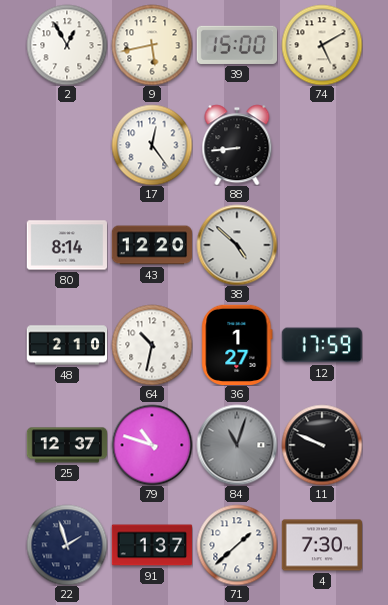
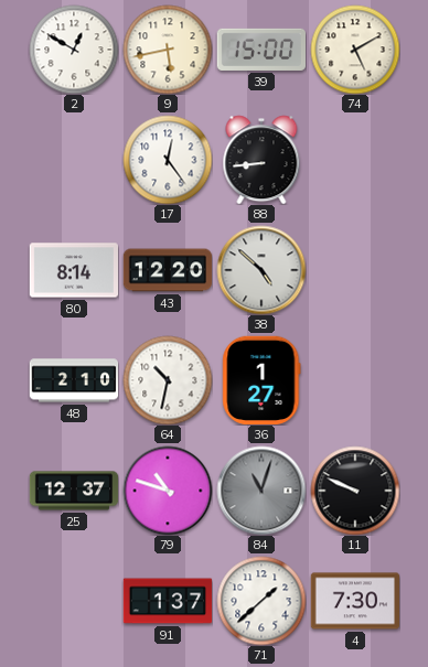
2: 12:55 -> 12:50
12: 17:59 -> none
22: 1:57 -> none
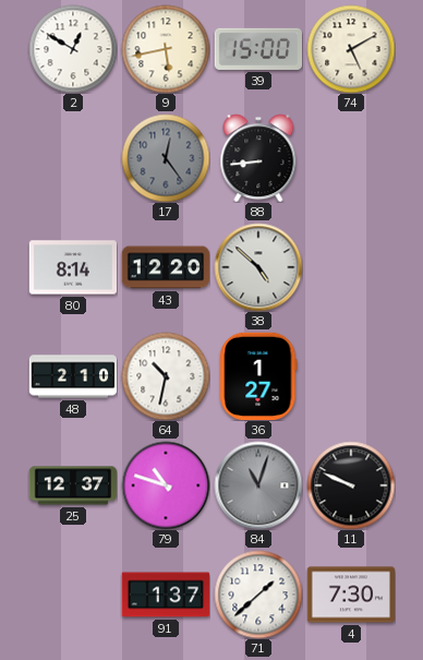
17 dial: white -> grey
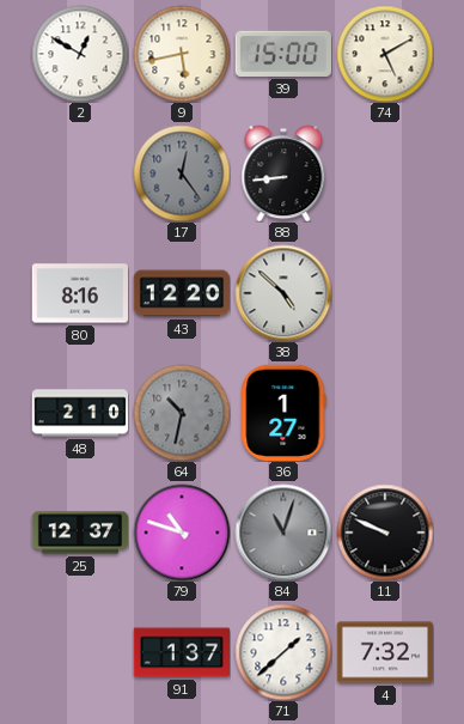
80: 8:14 -> 8:16
64 dial: white -> grey
4: 7:30 -> 7:32
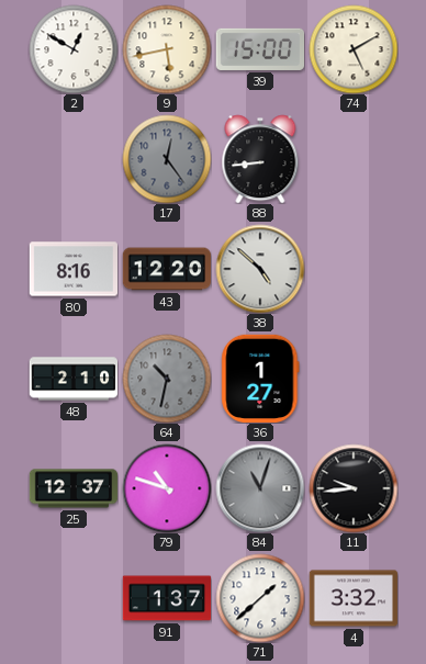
11: 9:49 -> 9:44
4: 7:32 -> 3:32
